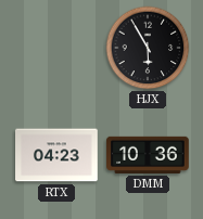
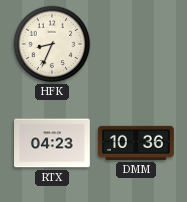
HFK: none -> 8:34
HJX: 5:55 -> none
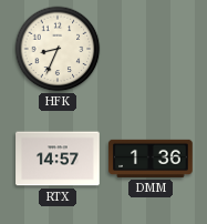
RTX: 04:23 -> 14:57
DMM: 10:36 -> 1:36
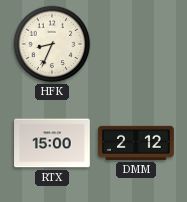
RTX: 14:57 -> 15:00
DMM: 1:36 -> 2:12
